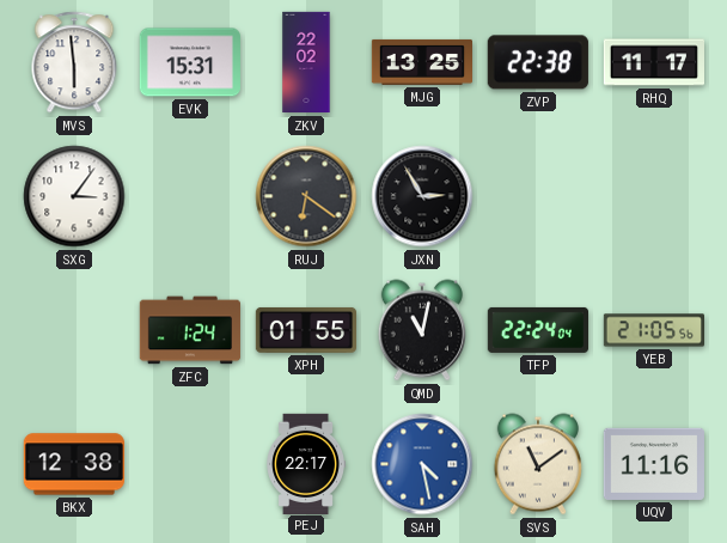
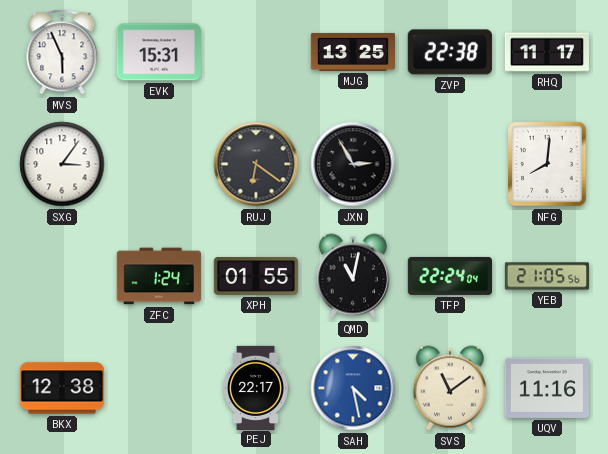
MVS: 5:59 -> 5:56
ZKV: 22:02 -> none
NFG: none -> 8:01
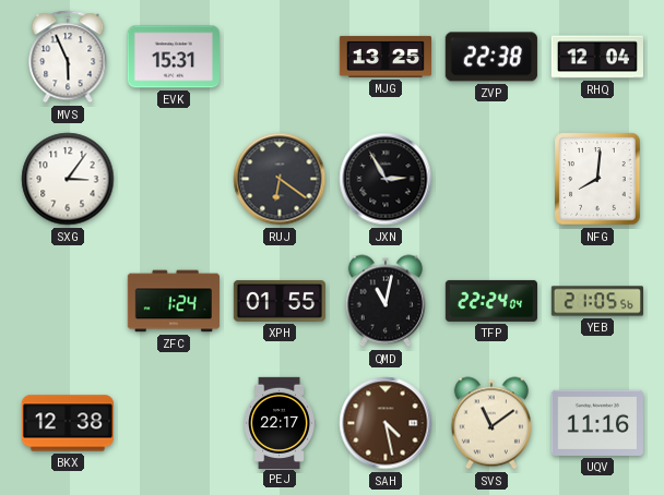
RHQ: 11:17 -> 12:04
SAH dial: blue -> brown
